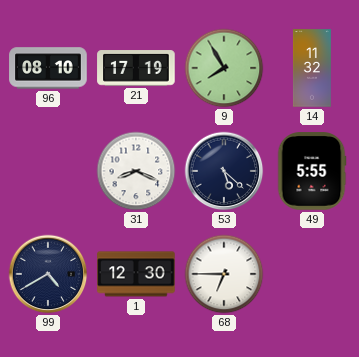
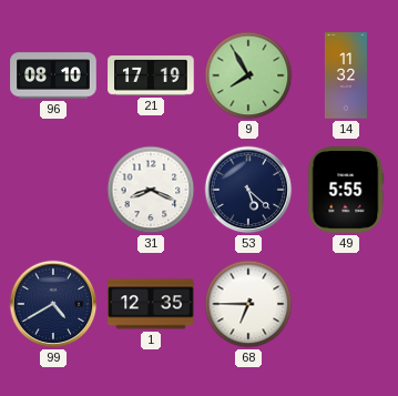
1: 12:30 -> 12:35
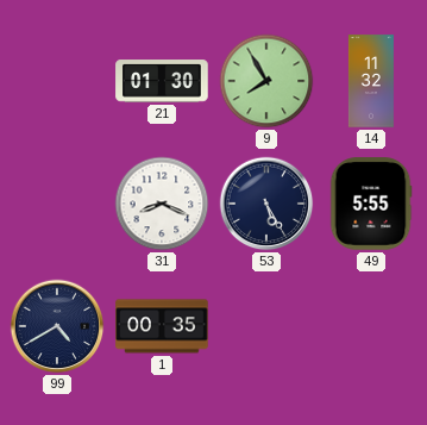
96: 08:10 -> none
21: 17:19 -> 01:30
53: 5:22 -> 5:25
1: 12:35 -> 00:35
68: 6:45 -> none
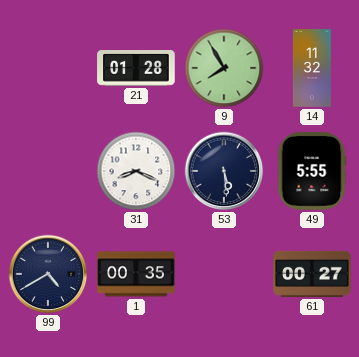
21: 01:30 -> 01:28
53: 5:25 -> 5:29
61: none -> 00:27
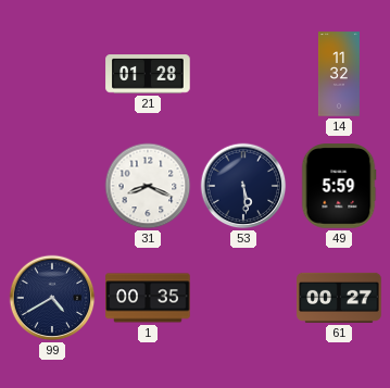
9: 7:55 -> none
49: 5:55 -> 5:59
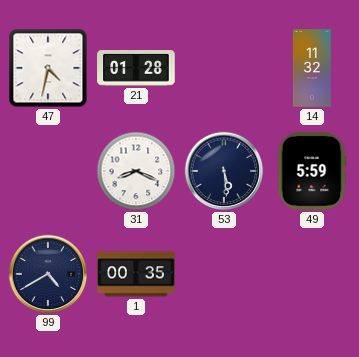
47: none -> 4:32
61: 00:27 -> none
